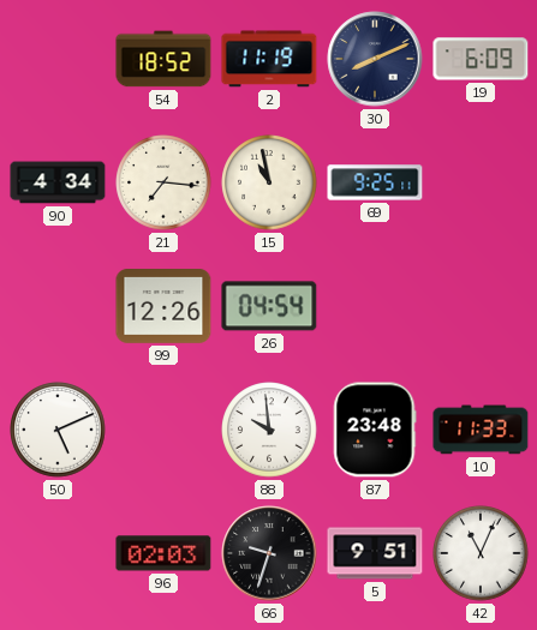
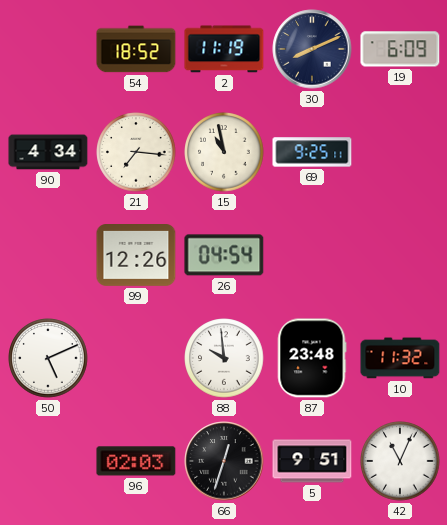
10: 11:33 -> 11:32
66: 9:33 -> 12:33
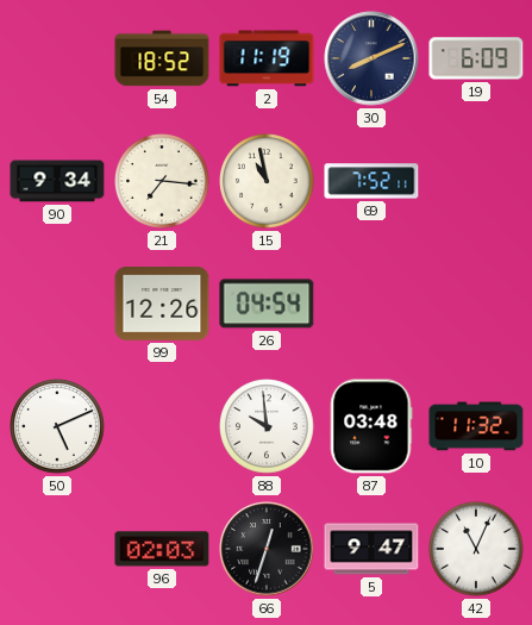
90: 4:34 -> 9:34
69: 9:25 -> 7:52
87: 23:48 -> 03:48
5: 9:51 -> 9:47
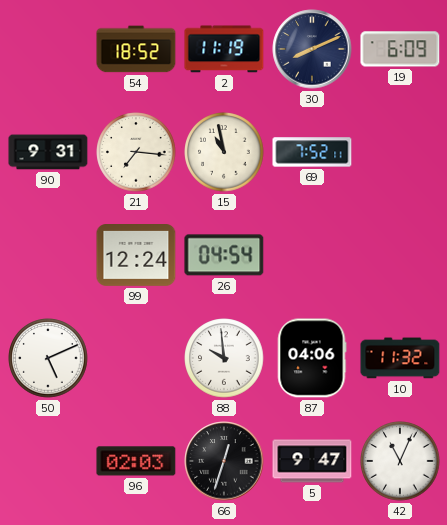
90: 9:34 -> 9:31
99: 12:26 -> 12:24
87: 03:48 -> 04:06
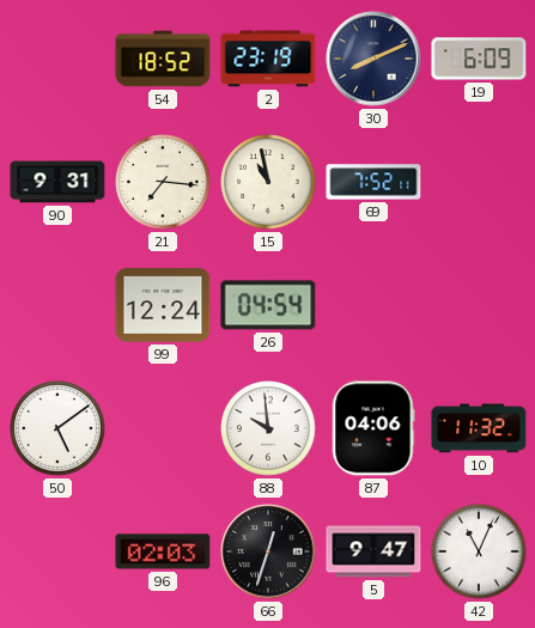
2: 11:19 -> 23:19
50: 5:11 -> 5:09
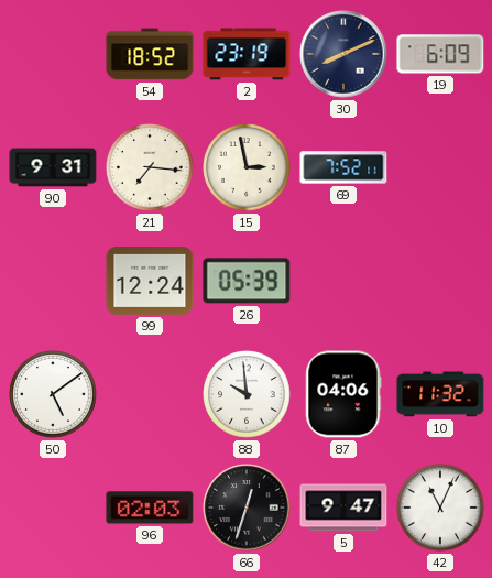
15: 10:58 -> 2:58
26: 04:54 -> 05:39
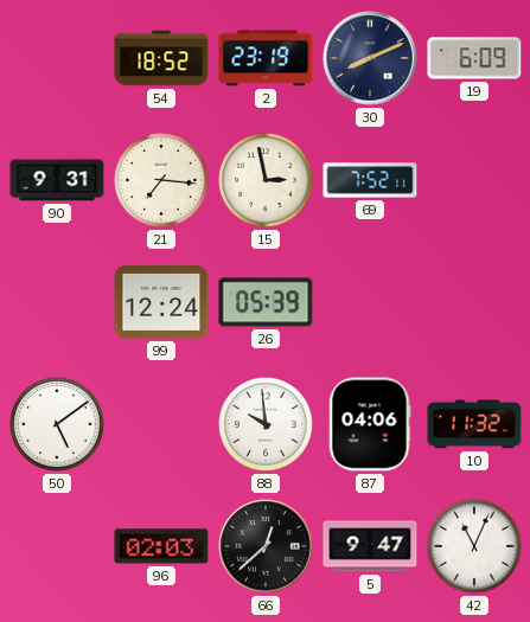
66: 12:33 -> 12:38
